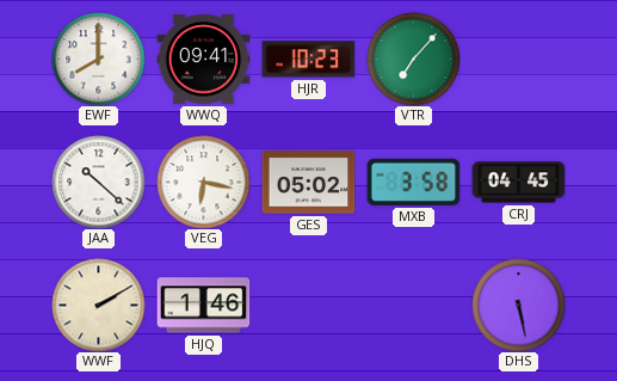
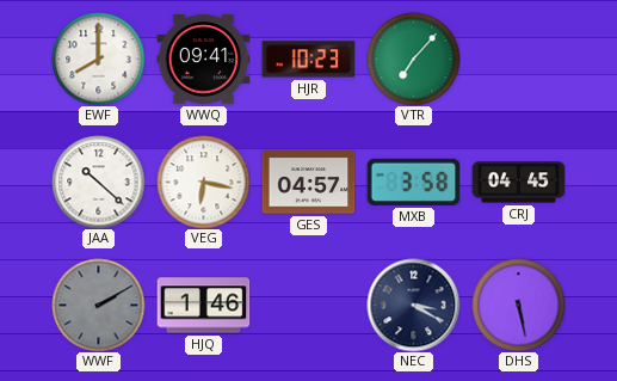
GES: 05:02 -> 04:57
WWF dial: cream -> grey
NEC: none -> 3:20
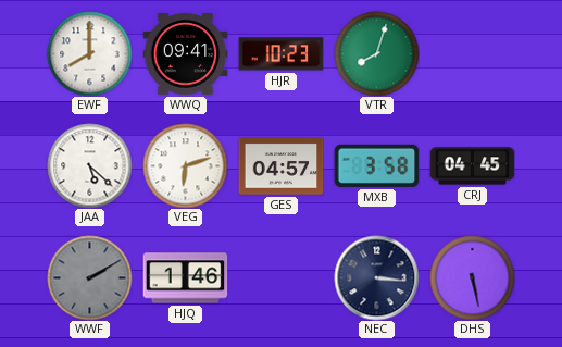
VTR: 7:07 -> 8:03
JAA: 10:22 -> 5:22
VEG: 6:17 -> 6:12
NEC: 3:20 -> 3:16
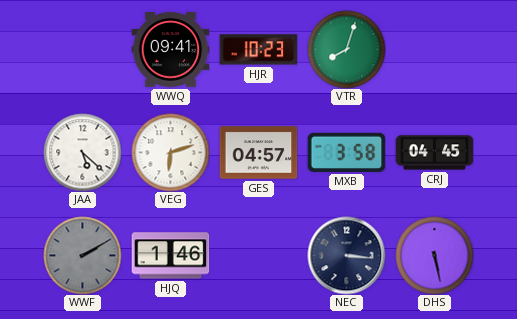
EWF: 8:00 -> none
